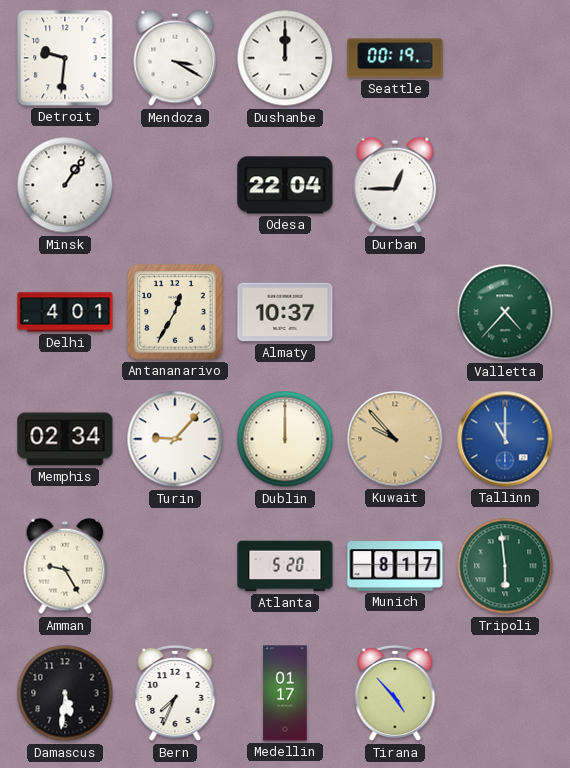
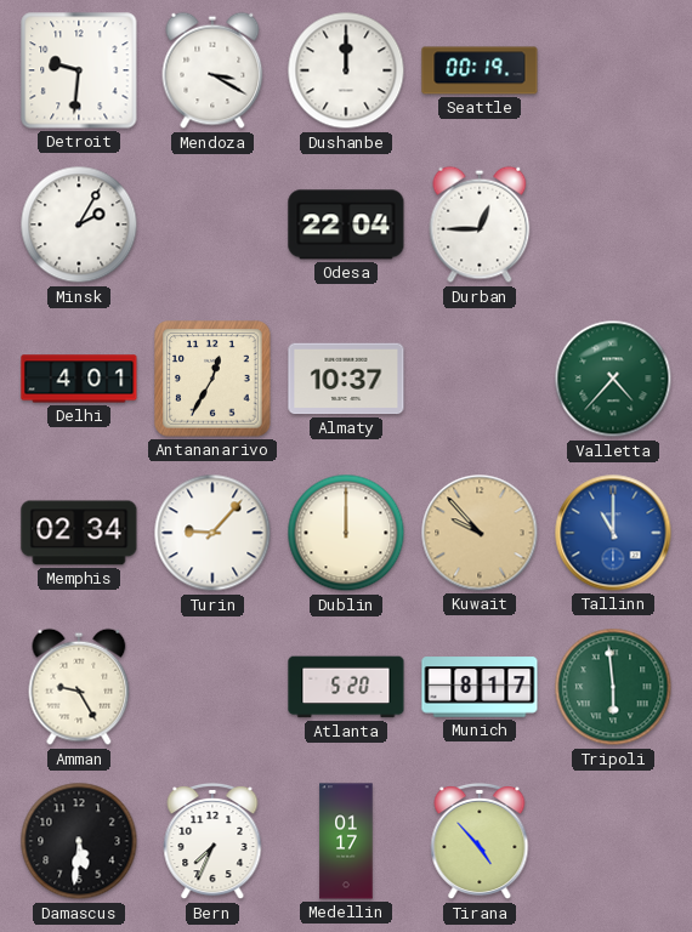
Minsk: 1:06 -> 2:05
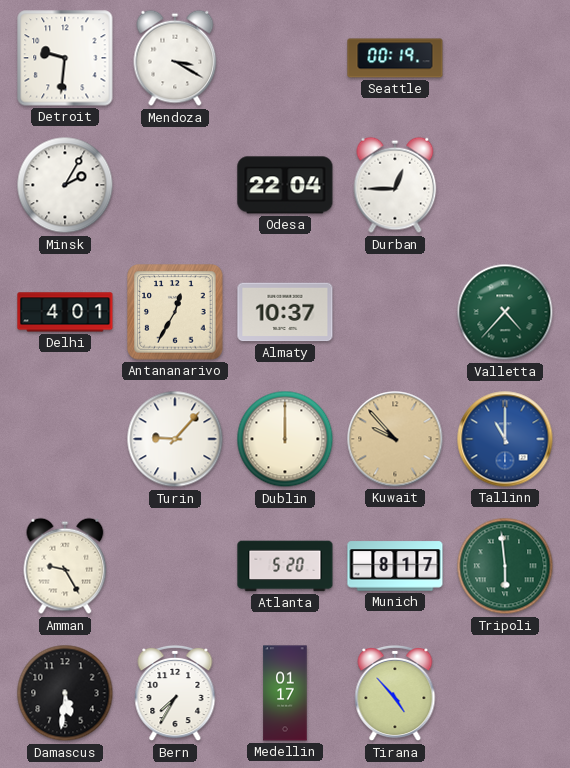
Dushanbe: 12:00 -> none
Memphis: 02:34 -> none
Bern: 7:34 -> 7:35
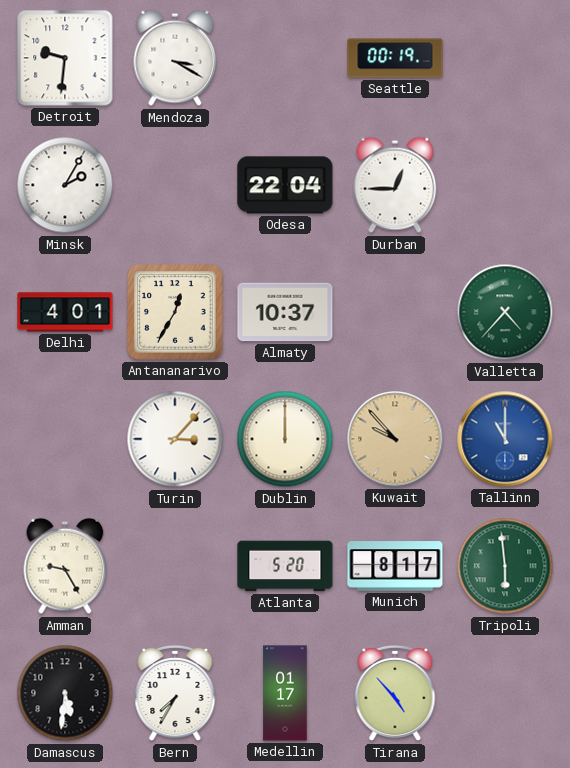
Turin: 9:07 -> 3:07
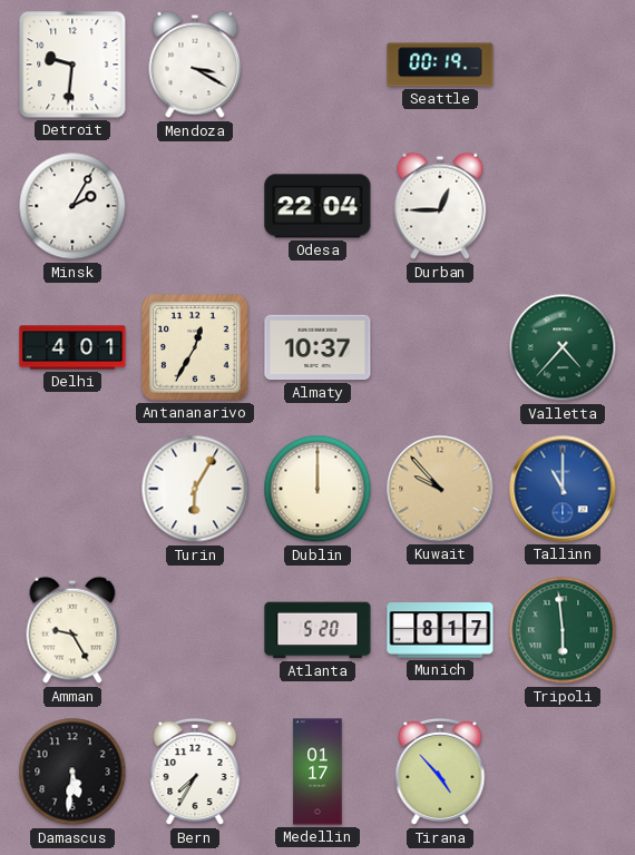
Turin: 3:07 -> 6:05
